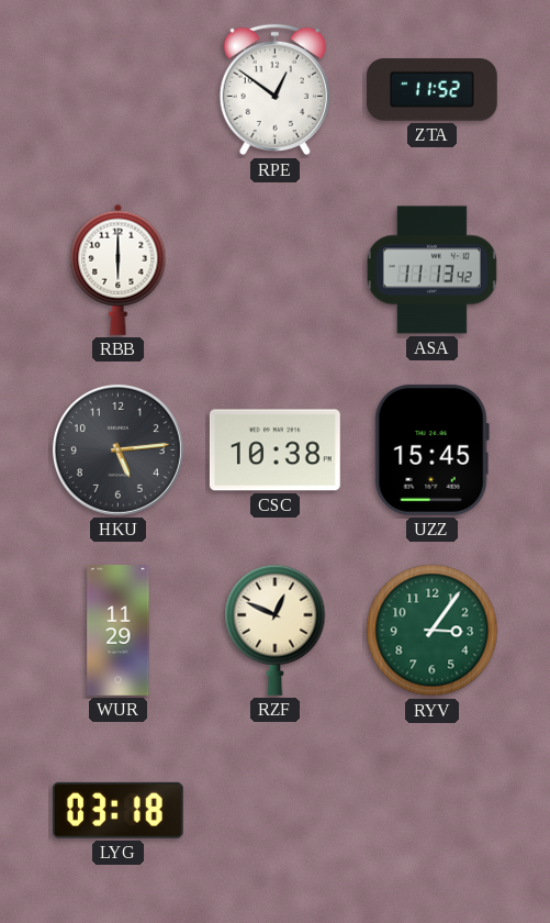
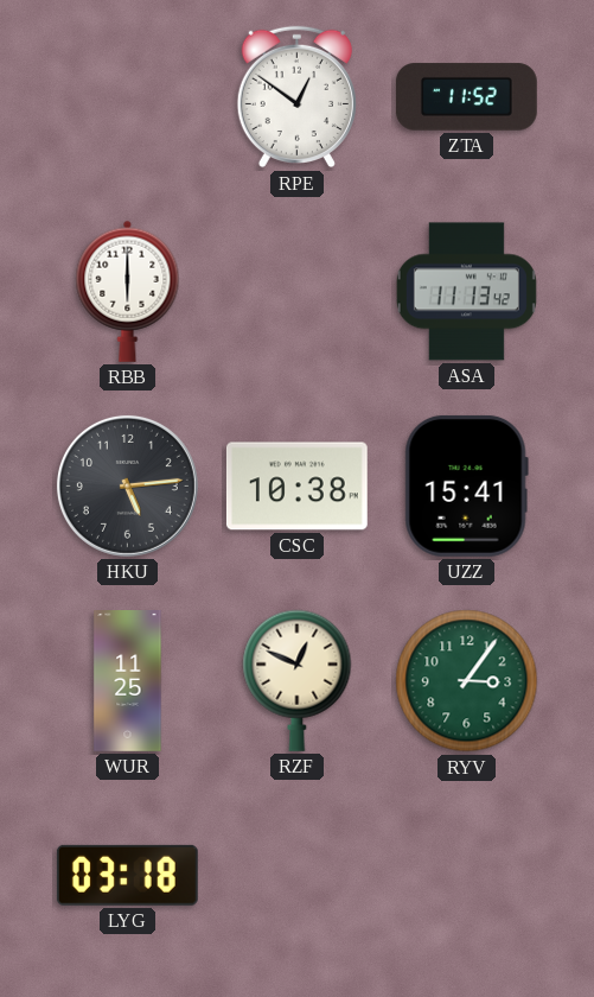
UZZ: 15:45 -> 15:41
WUR: 11:29 -> 11:25
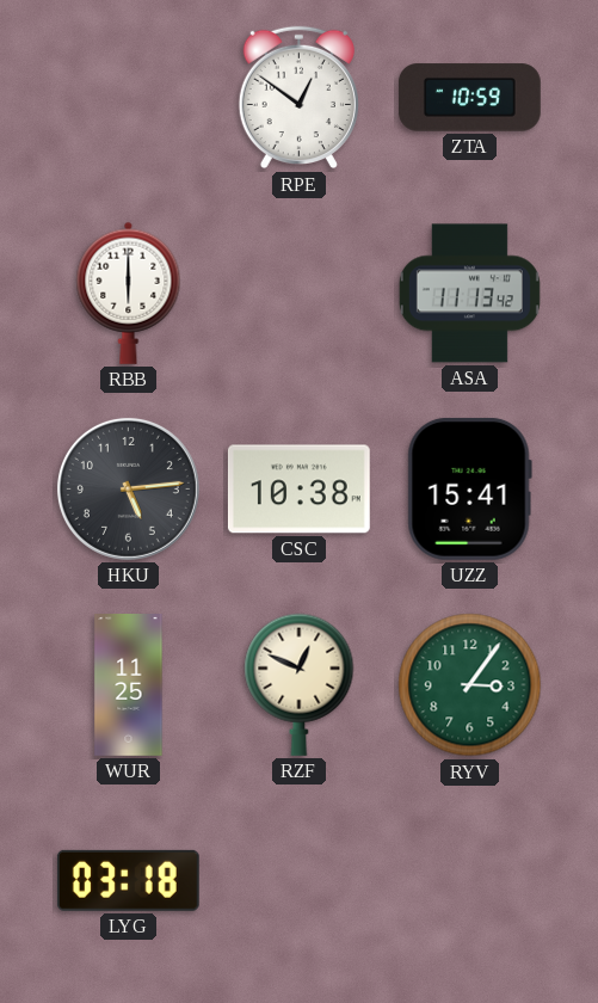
ZTA: 11:52 -> 10:59
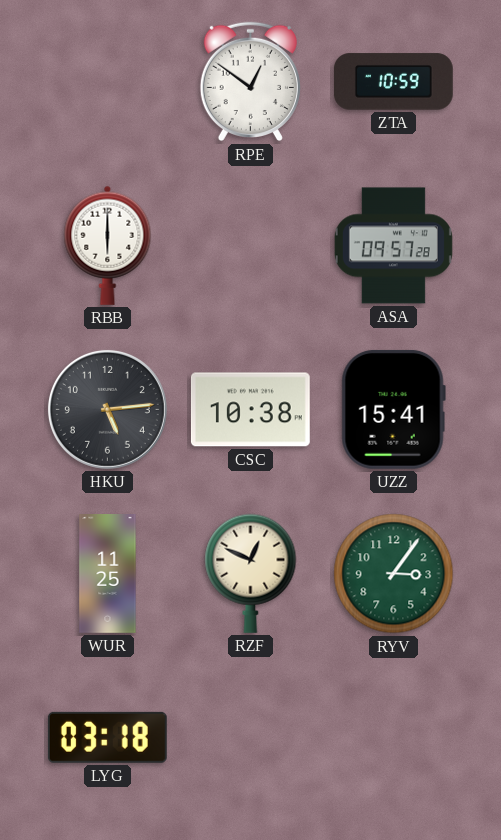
ASA: 11:13 -> 09:57
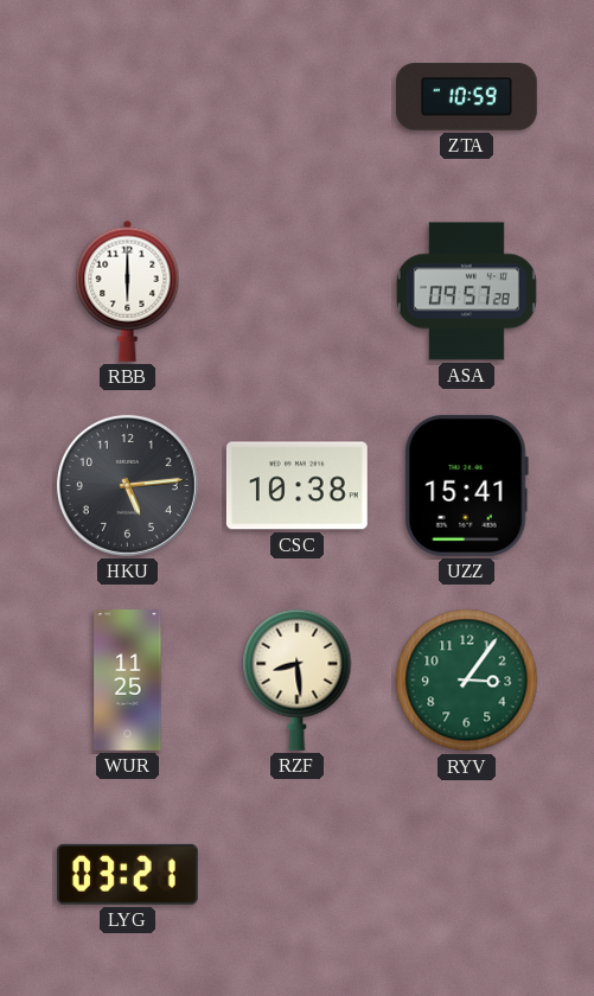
RPE: 12:51 -> none
RZF: 12:49 -> 8:29
LYG: 03:18 -> 03:21
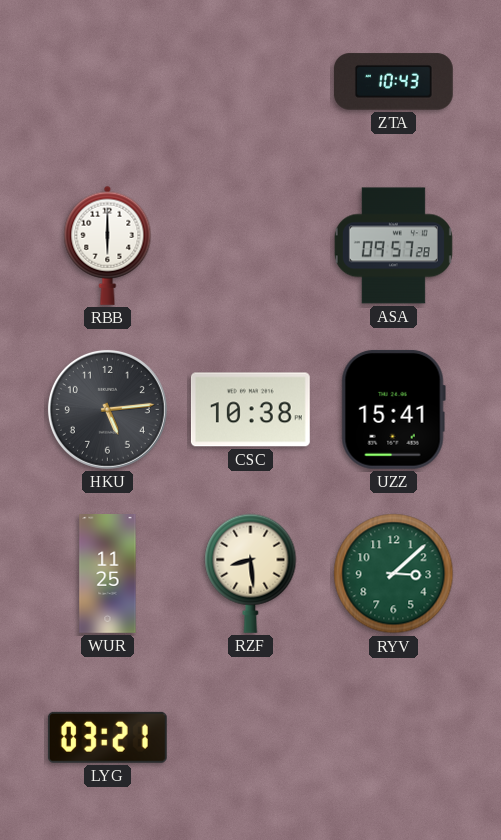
ZTA: 10:59 -> 10:43
RYV: 3:06 -> 3:08
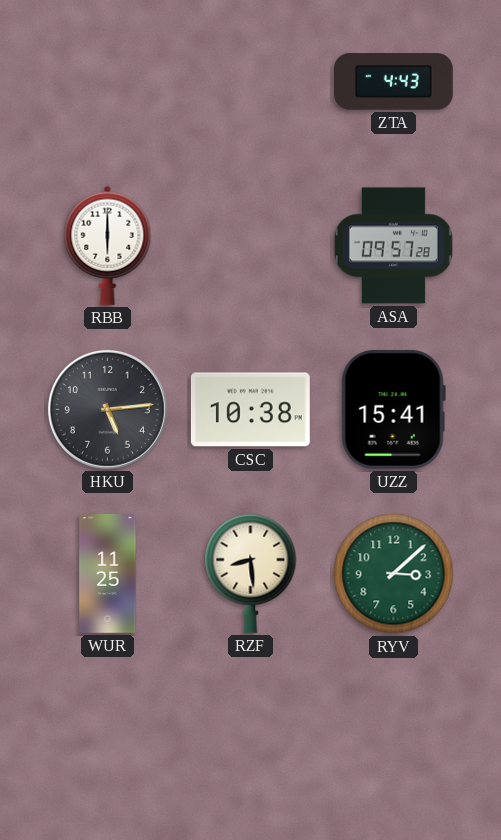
ZTA: 10:43 -> 4:43
LYG: 03:21 -> none
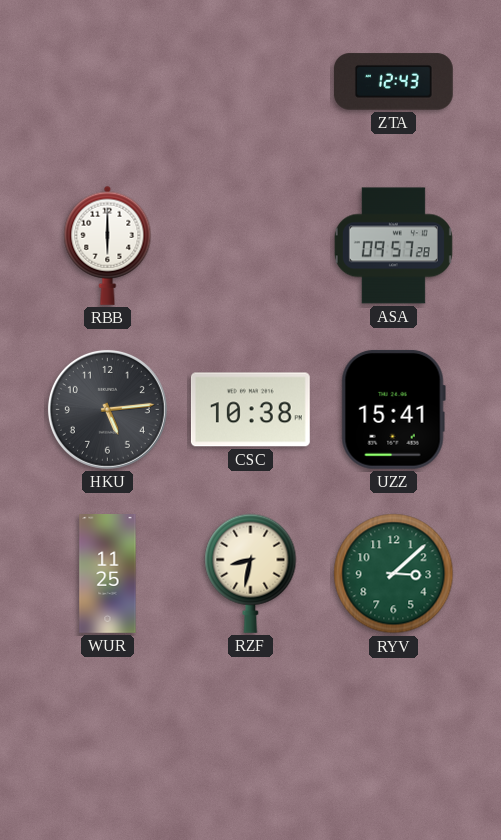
ZTA: 4:43 -> 12:43
RZF: 8:29 -> 8:32
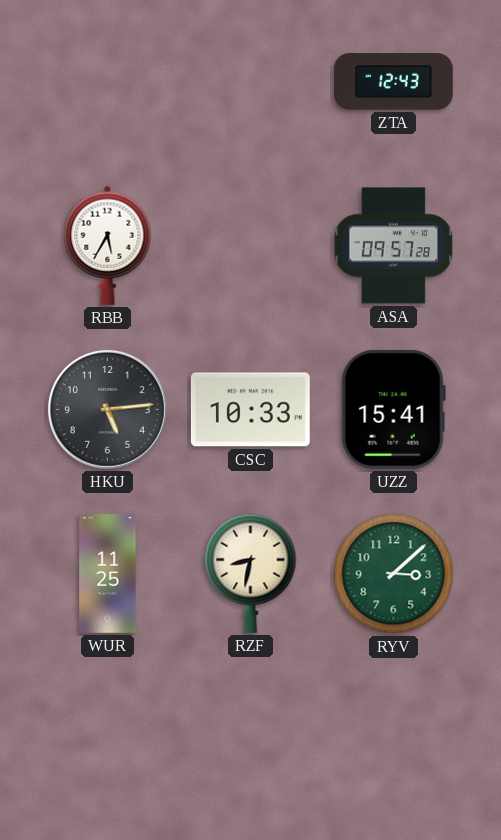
RBB: 6:00 -> 5:35
CSC: 10:38 -> 10:33
